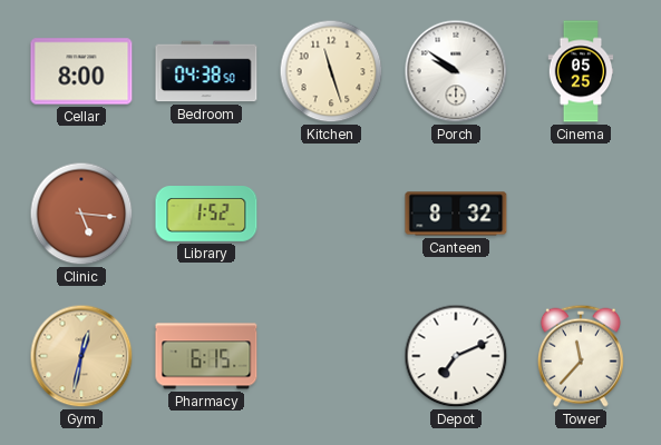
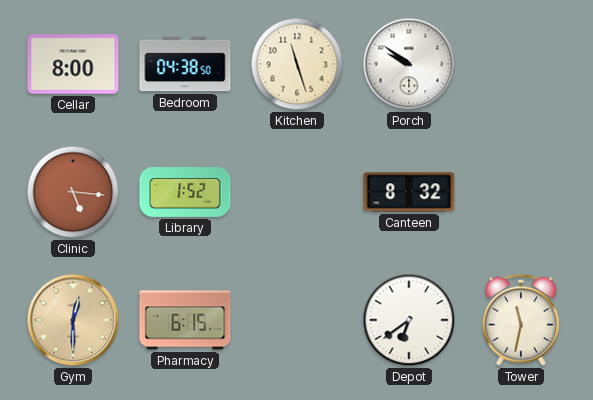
Cinema: 05:25 -> none
Gym: 12:32 -> 12:30
Depot: 7:11 -> 6:39
Tower: 11:37 -> 11:32
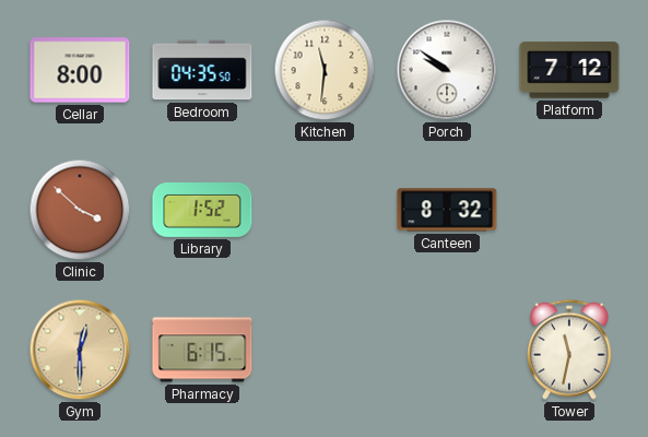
Bedroom: 04:38 -> 04:35
Kitchen: 11:27 -> 11:31
Platform: none -> 7:12
Clinic: 5:16 -> 3:52
Depot: 6:39 -> none
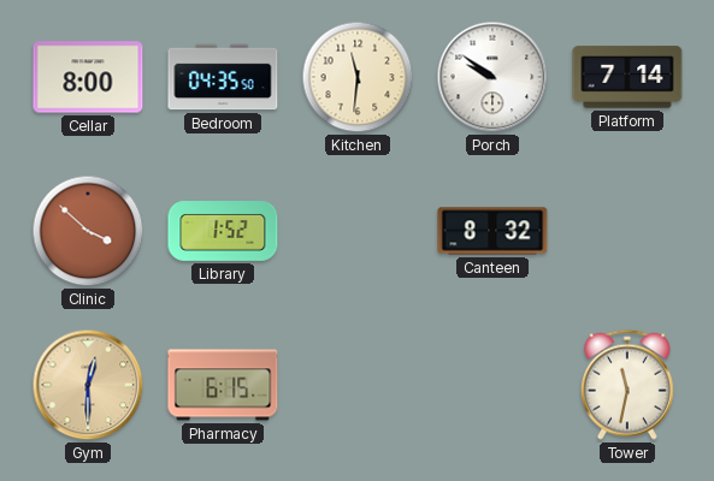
Platform: 7:12 -> 7:14
